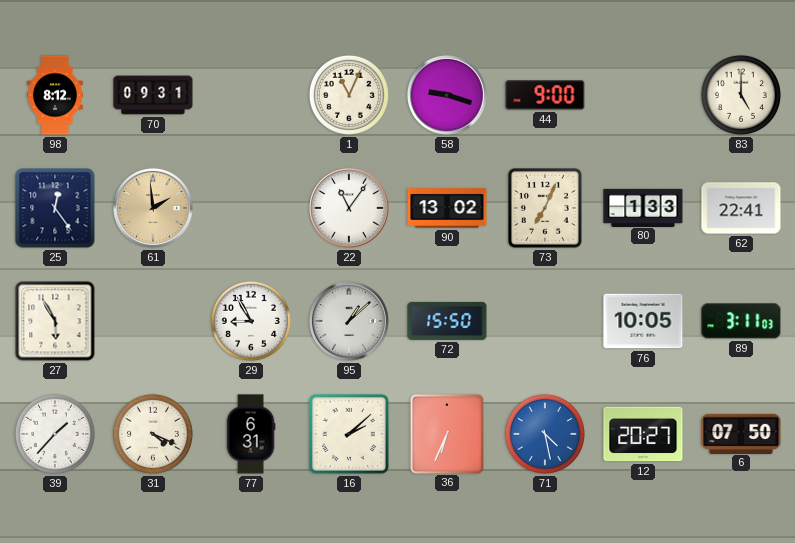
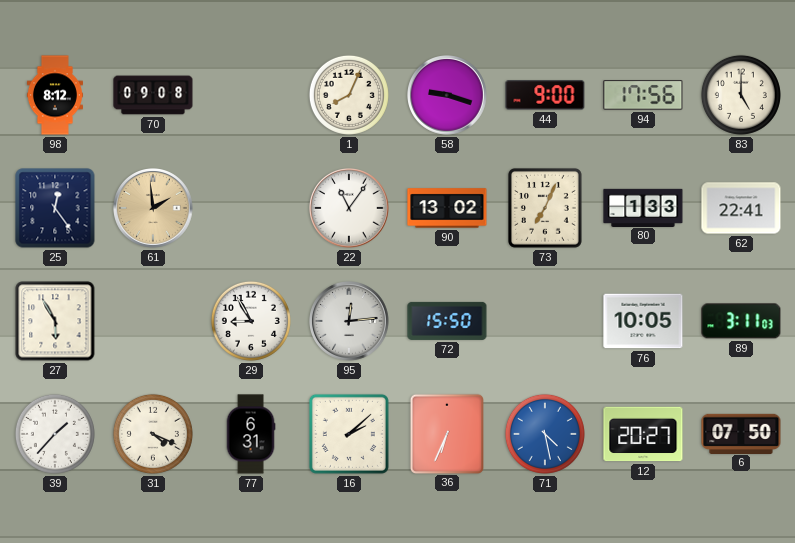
70: 09:31 -> 09:08
1: 11:04 -> 8:04
94: none -> 17:56
95: 1:08 -> 12:14
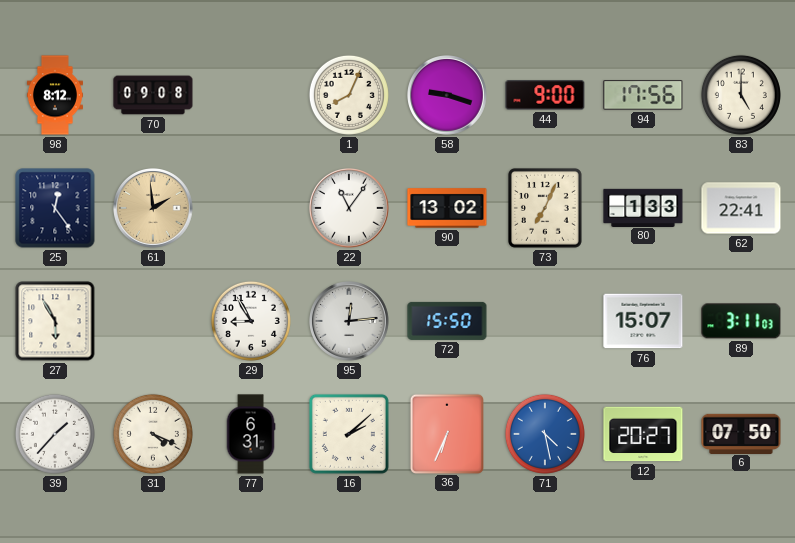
76: 10:05 -> 15:07
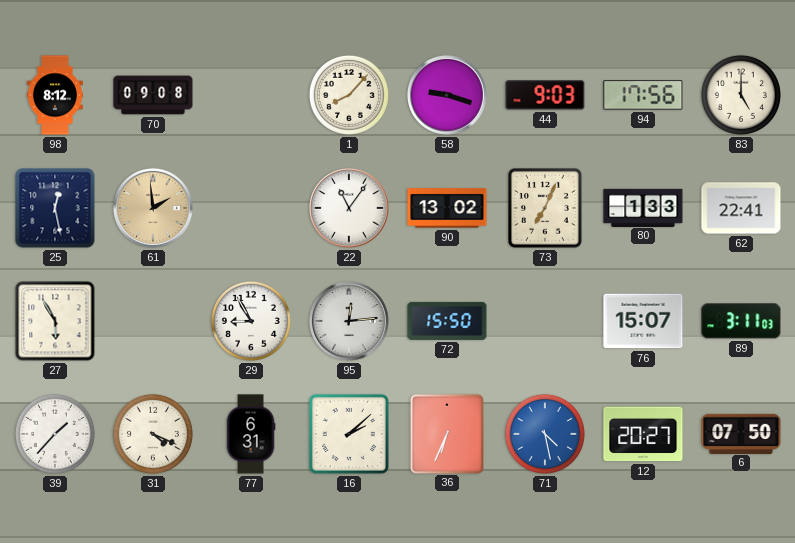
1: 8:04 -> 8:07
44: 9:00 -> 9:03
25: 12:24 -> 12:28
